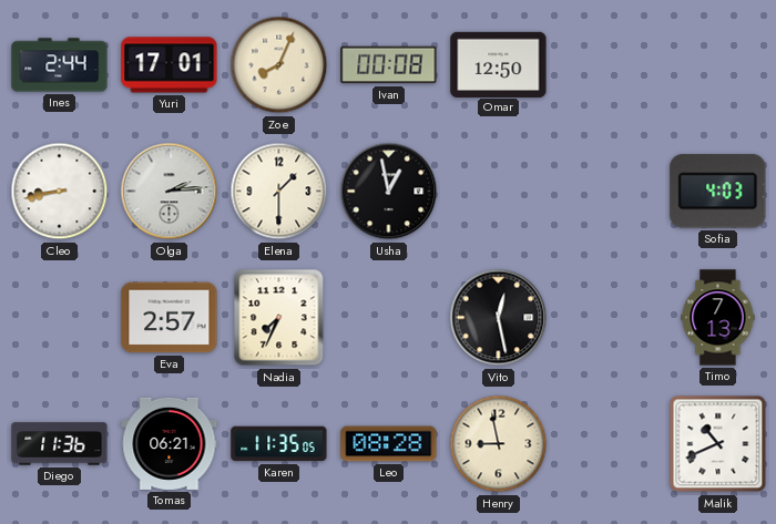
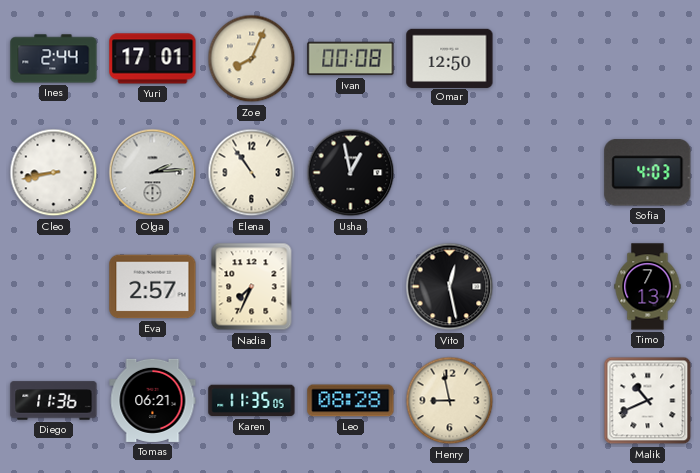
Elena: 1:30 -> 10:54
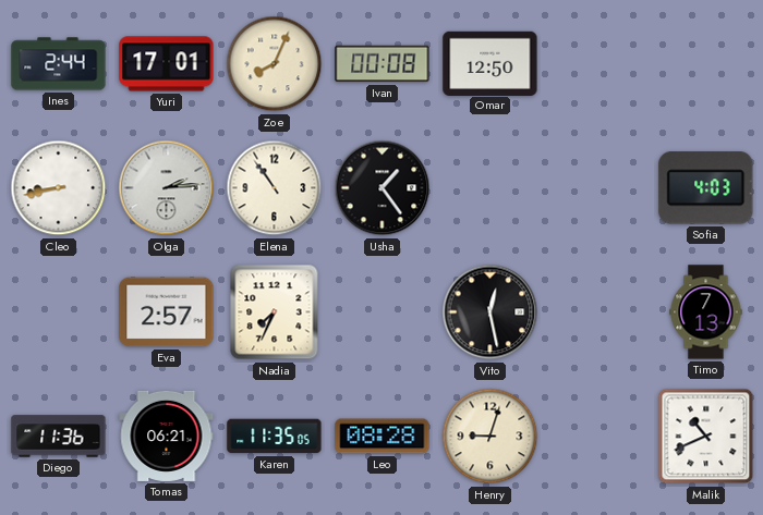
Usha: 12:58 -> 1:24
Henry: 8:58 -> 9:03
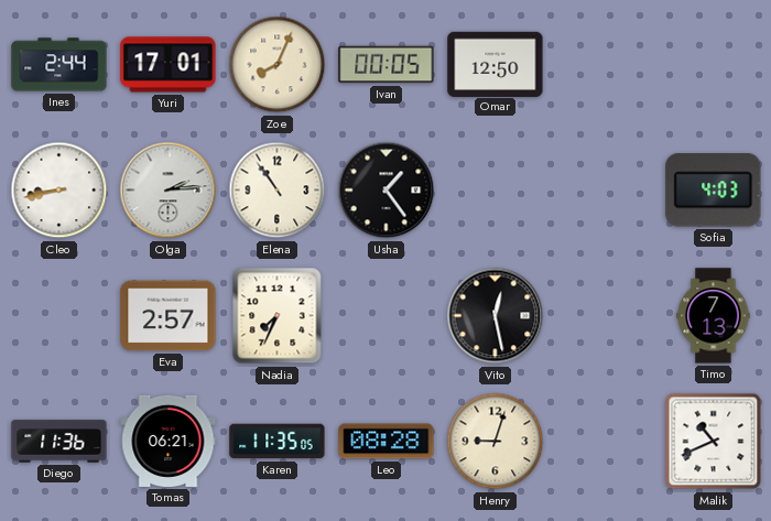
Ivan: 00:08 -> 00:05
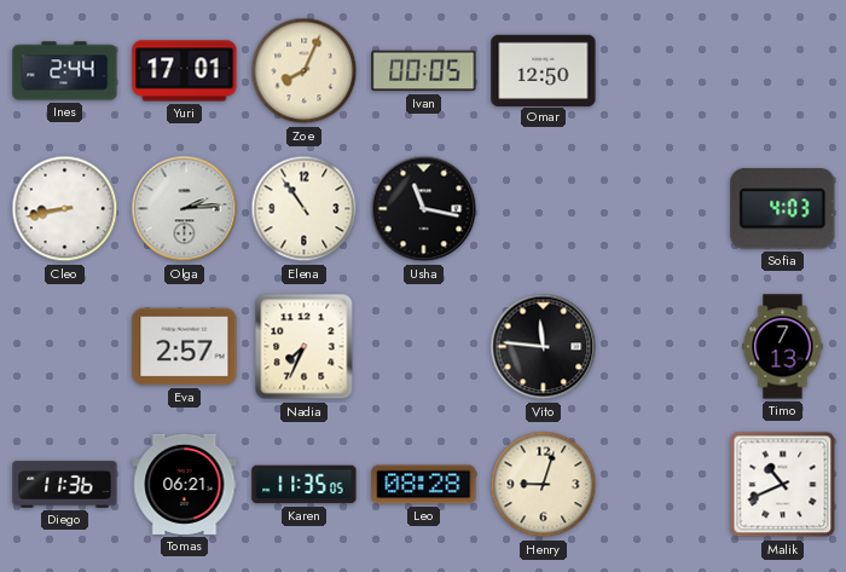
Usha: 1:24 -> 11:17
Vito: 12:28 -> 11:46
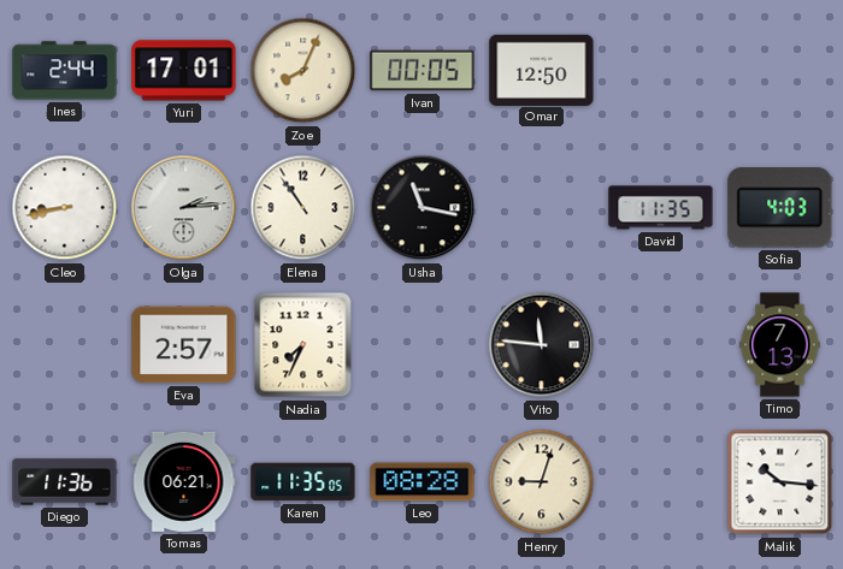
David: none -> 11:35
Malik: 10:41 -> 10:16
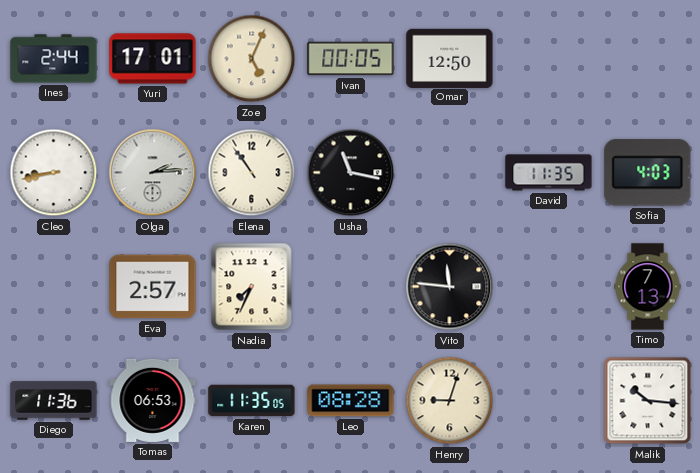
Zoe: 8:04 -> 5:04
Tomas: 06:21 -> 06:53
